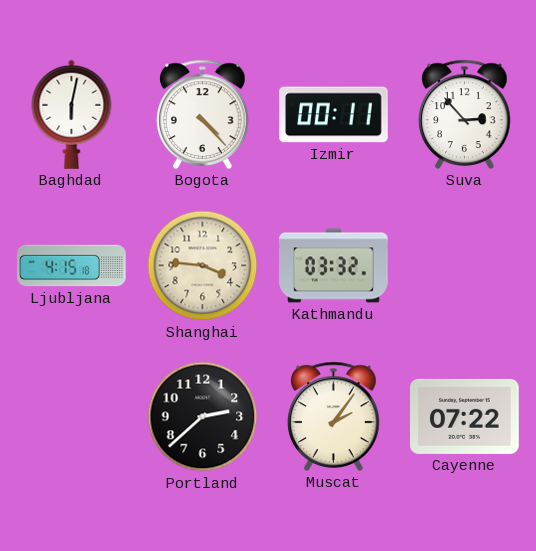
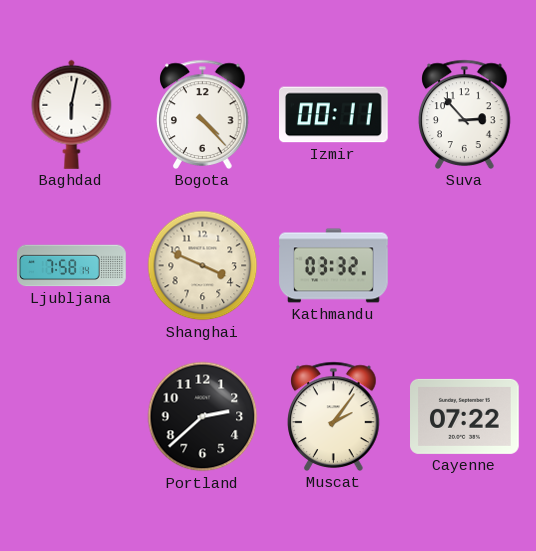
Ljubljana: 4:15 -> 7:58
Shanghai: 3:46 -> 3:49
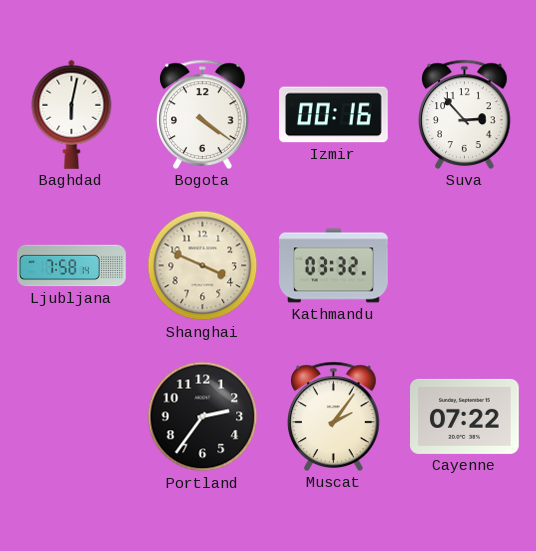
Bogota: 4:23 -> 4:21
Izmir: 00:11 -> 00:16
Portland: 2:38 -> 2:36
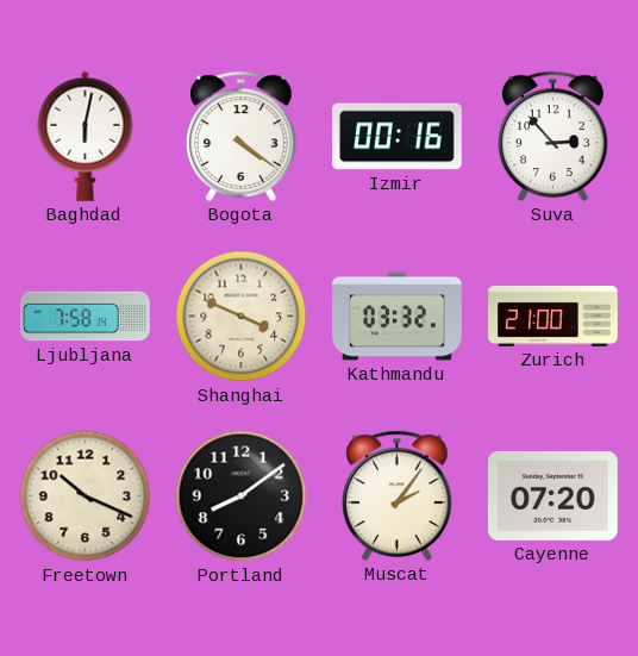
Zurich: none -> 21:00
Freetown: none -> 10:19
Portland: 2:36 -> 8:09
Cayenne: 07:22 -> 07:20
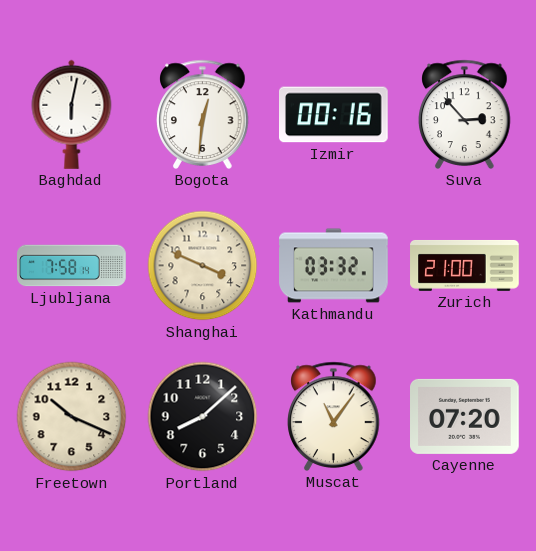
Bogota: 4:21 -> 12:31
Portland: 8:09 -> 8:08
Muscat: 2:06 -> 11:06
